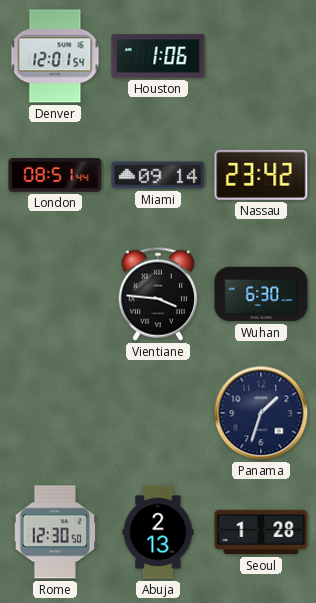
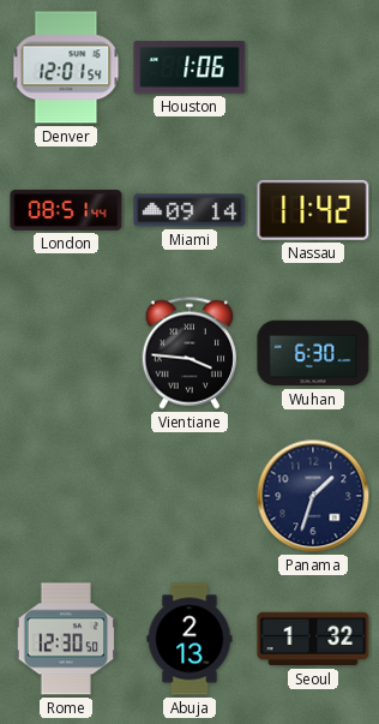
Nassau: 23:42 -> 11:42
Seoul: 1:28 -> 1:32
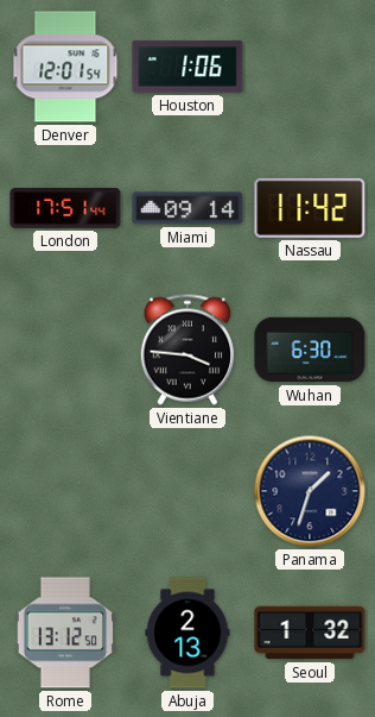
London: 08:51 -> 17:51
Rome: 12:30 -> 13:12
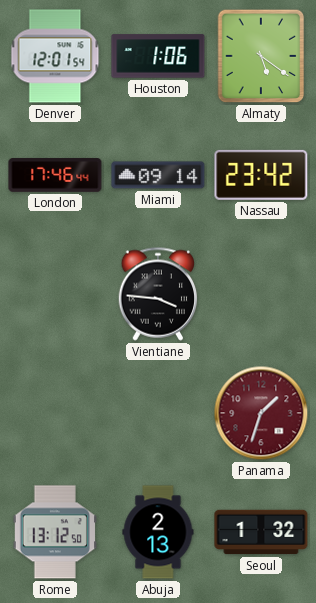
Almaty: none -> 5:21
London: 17:51 -> 17:46
Nassau: 11:42 -> 23:42
Wuhan: 6:30 -> none
Panama dial: navy -> burgundy
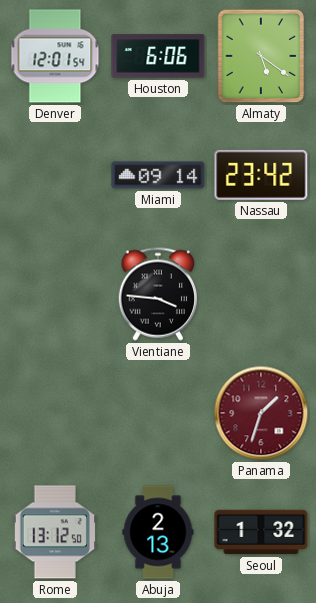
Houston: 1:06 -> 6:06
London: 17:46 -> none
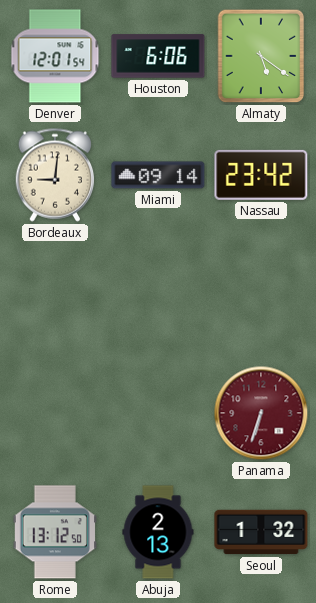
Bordeaux: none -> 9:01
Vientiane: 3:46 -> none
Panama: 1:33 -> 6:33
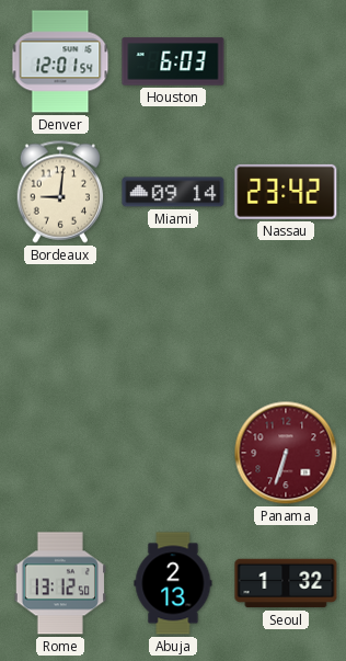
Houston: 6:06 -> 6:03
Almaty: 5:21 -> none
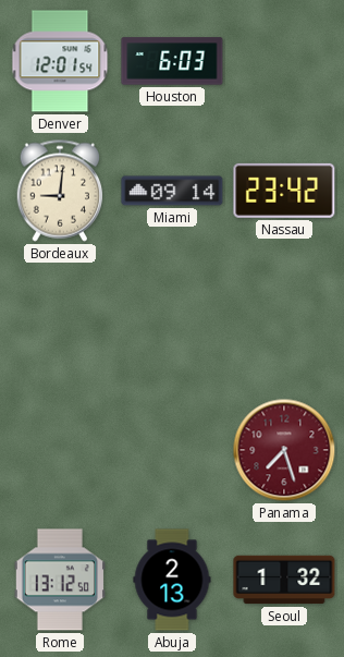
Panama: 6:33 -> 7:27
